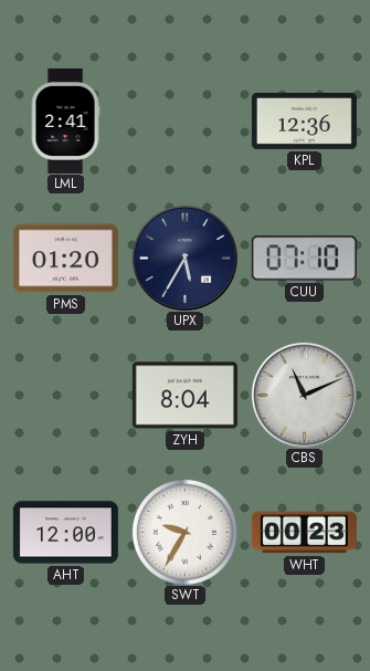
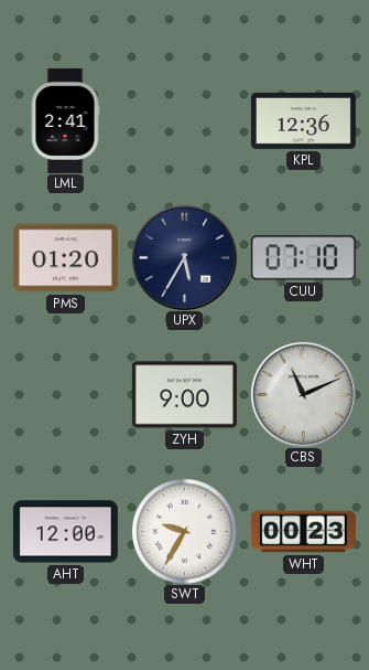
ZYH: 8:04 -> 9:00
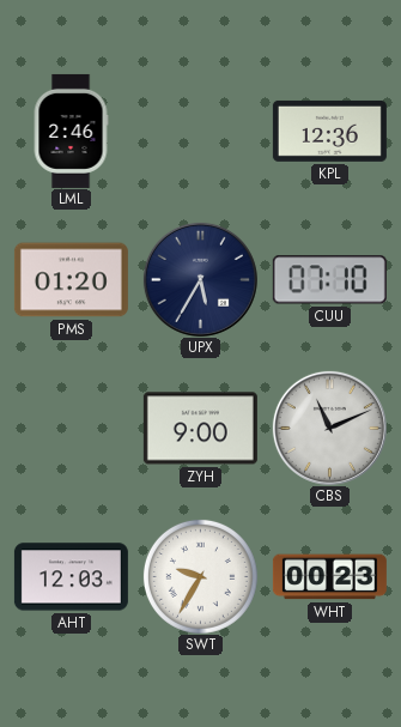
LML: 2:41 -> 2:46
AHT: 12:00 -> 12:03
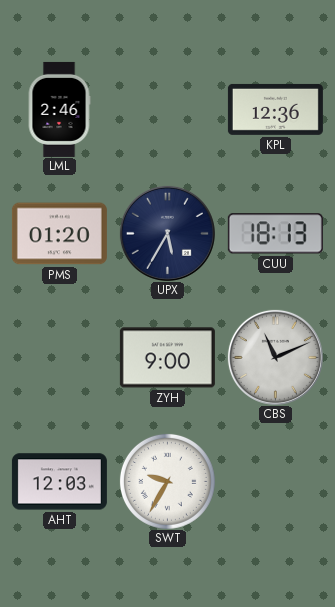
CUU: 07:10 -> 18:13
WHT: 00:23 -> none
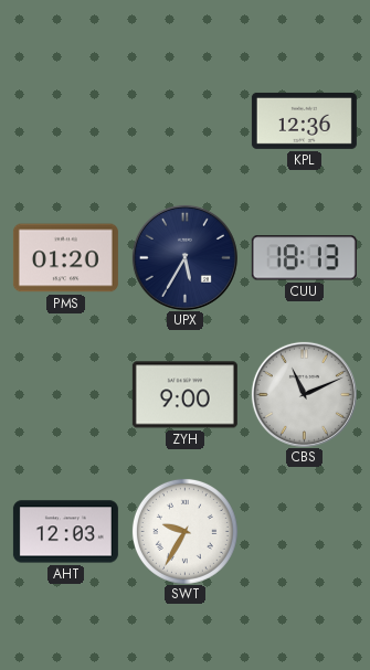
LML: 2:46 -> none
